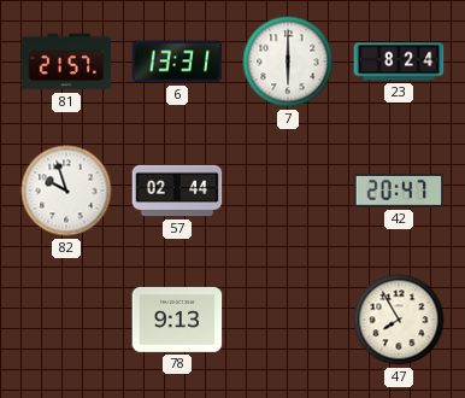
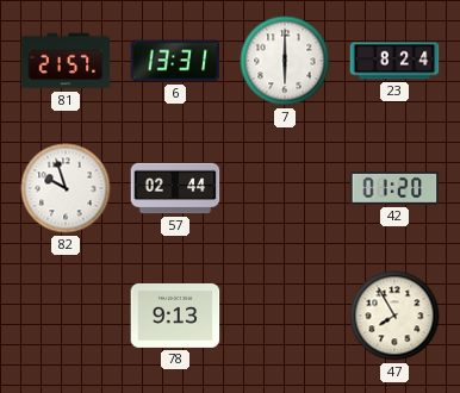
42: 20:47 -> 01:20
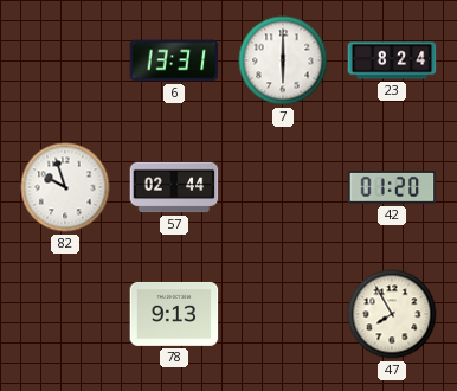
81: 21:57 -> none
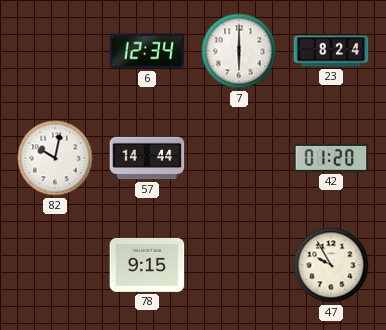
6: 13:31 -> 12:34
82: 9:57 -> 10:02
57: 02:44 -> 14:44
78: 9:13 -> 9:15
47: 7:55 -> 9:55
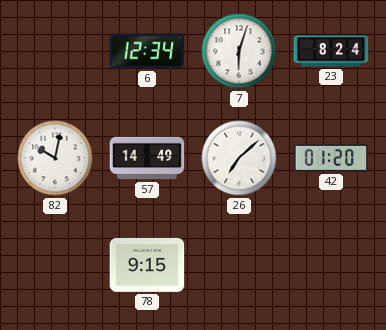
7: 6:00 -> 6:03
57: 14:44 -> 14:49
26: none -> 7:08
47: 9:55 -> none
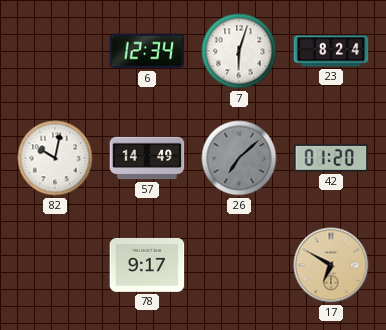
26 dial: white -> grey
78: 9:15 -> 9:17
17: none -> 6:50
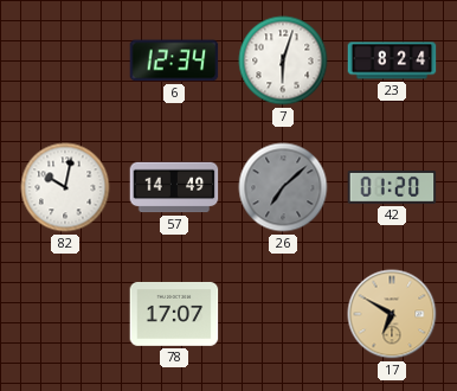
78: 9:17 -> 17:07
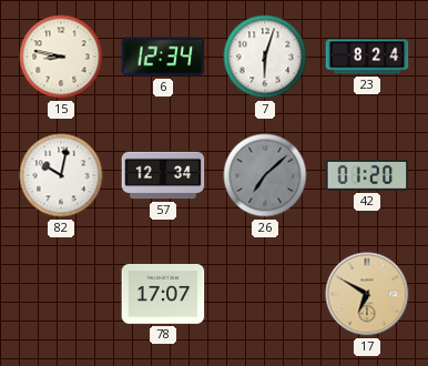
15: none -> 8:47
57: 14:49 -> 12:34
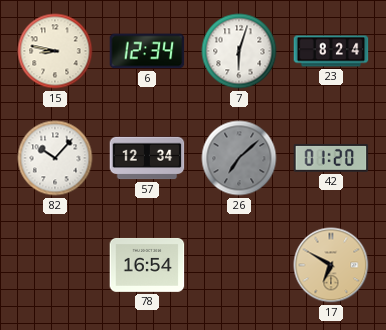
82: 10:02 -> 10:07
78: 17:07 -> 16:54
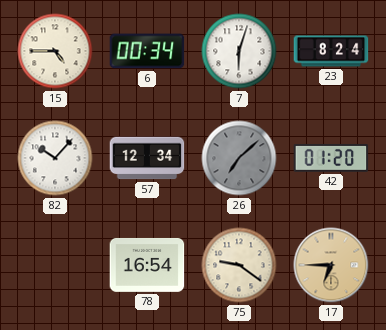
15: 8:47 -> 4:45
6: 12:34 -> 00:34
75: none -> 9:21
17: 6:50 -> 6:45
